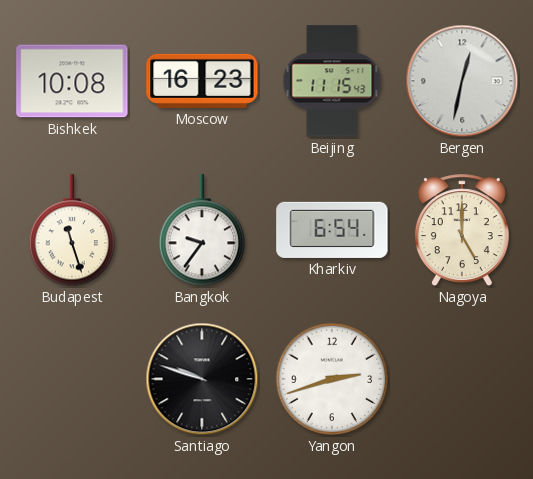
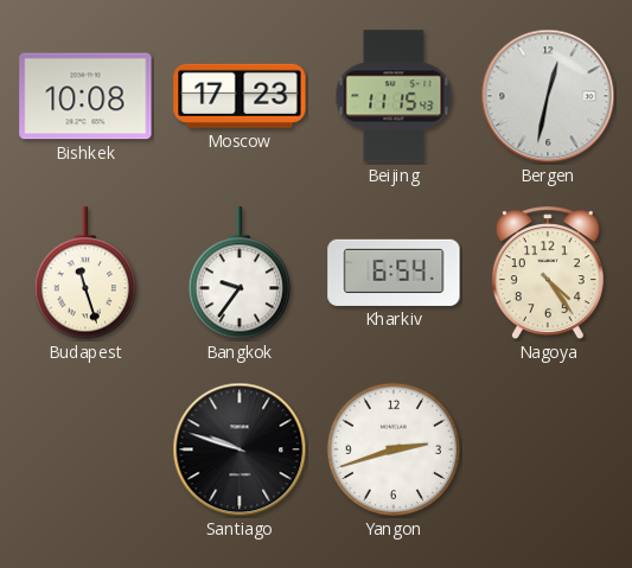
Moscow: 16:23 -> 17:23
Nagoya: 5:00 -> 4:24
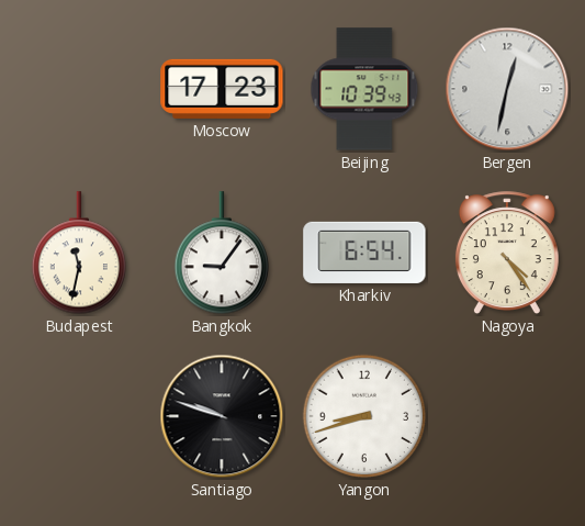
Bishkek: 10:08 -> none
Beijing: 11:15 -> 10:39
Budapest: 11:27 -> 11:32
Bangkok: 9:36 -> 9:06
Yangon: 2:42 -> 8:42
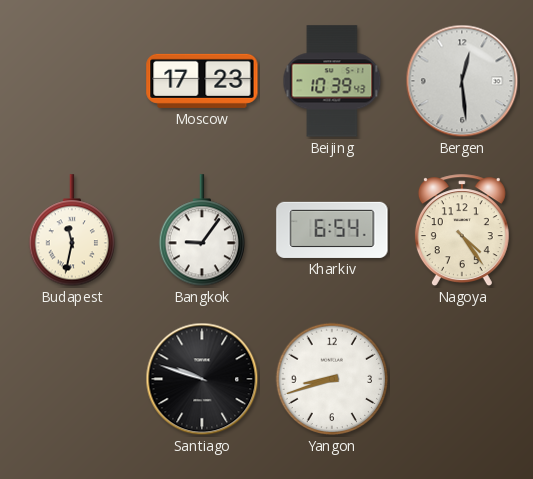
Bergen: 12:32 -> 12:29
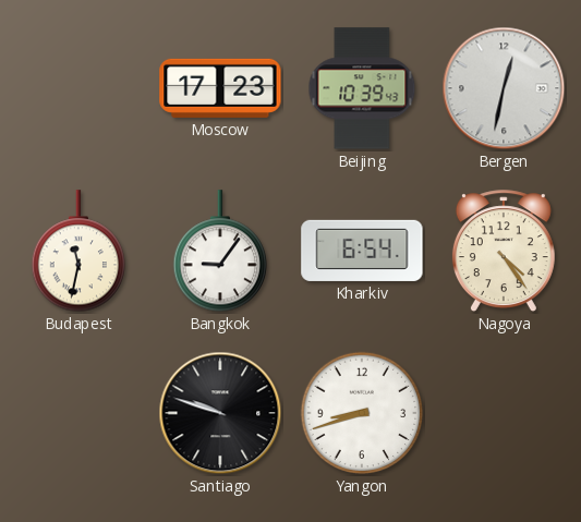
Bergen: 12:29 -> 12:32
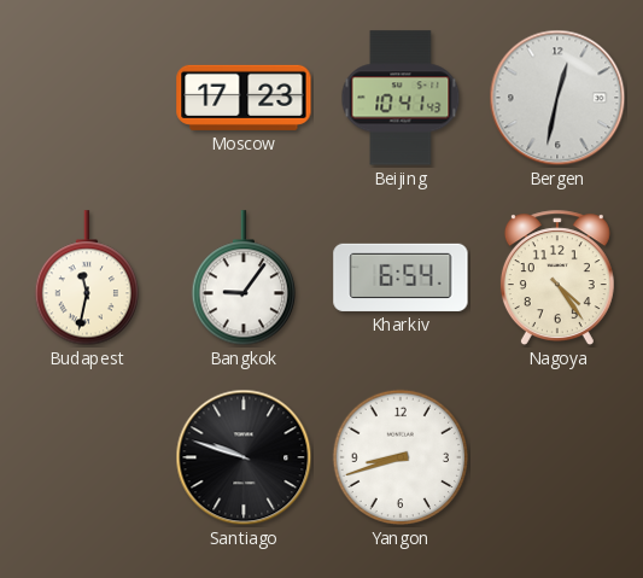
Beijing: 10:39 -> 10:41
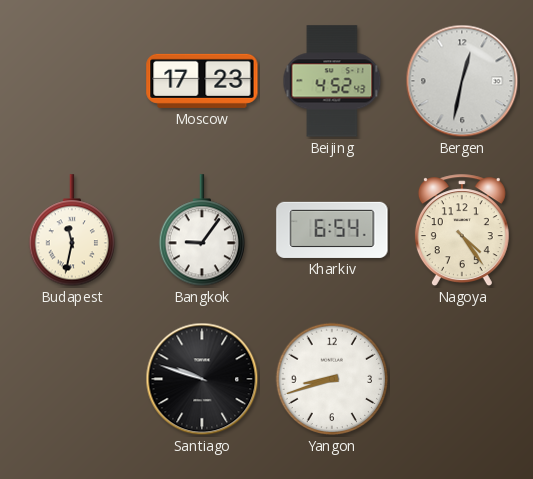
Beijing: 10:41 -> 4:52
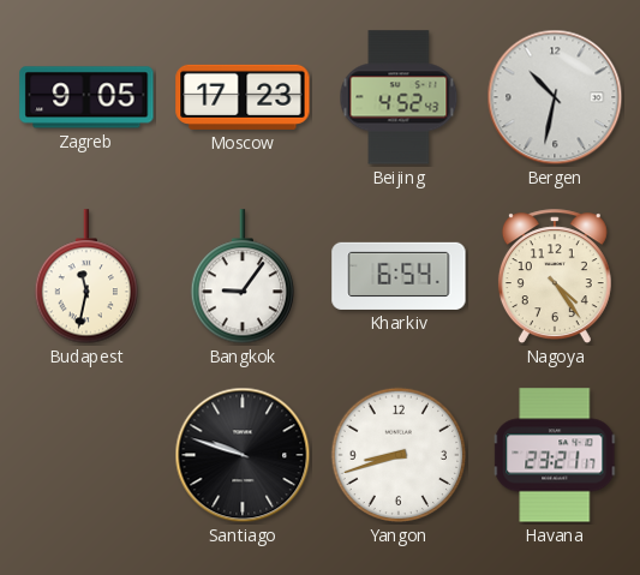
Zagreb: none -> 9:05
Bergen: 12:32 -> 10:32
Havana: none -> 23:21
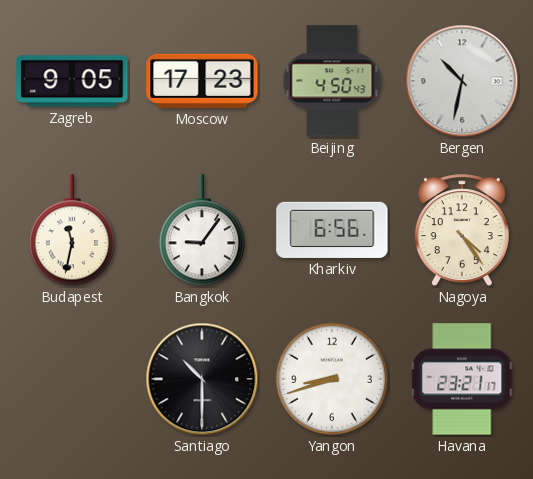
Beijing: 4:52 -> 4:50
Kharkiv: 6:54 -> 6:56
Santiago: 9:48 -> 10:30
